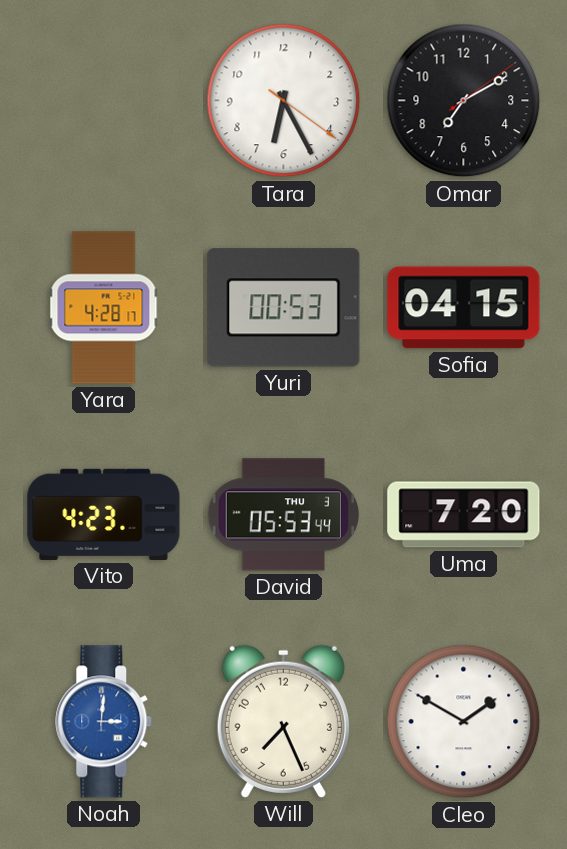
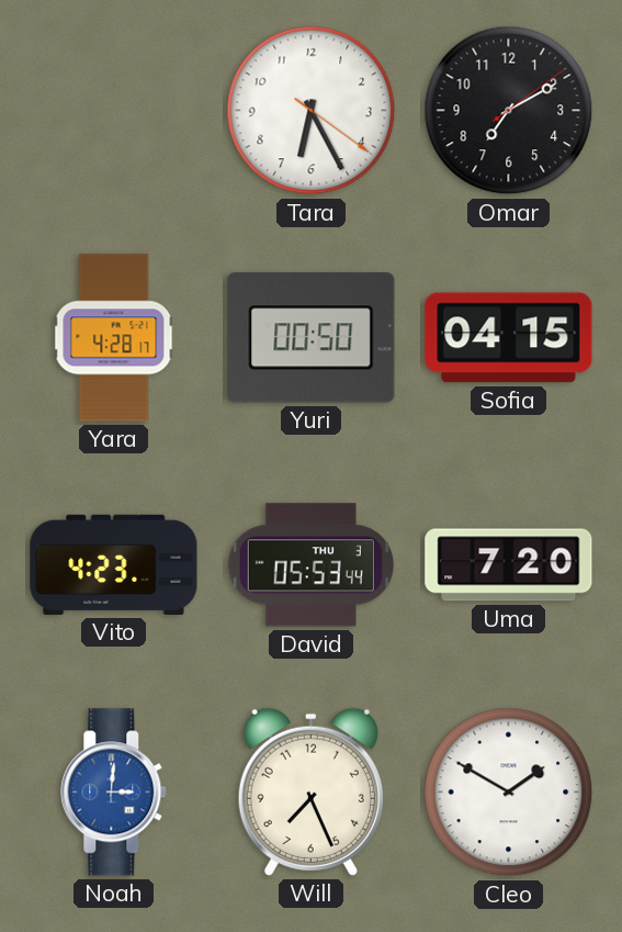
Yuri: 00:53 -> 00:50
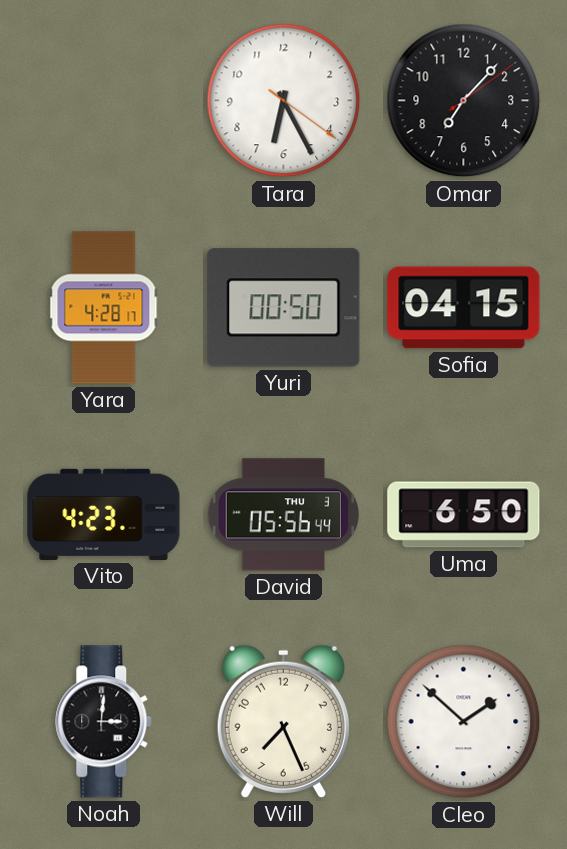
Omar: 7:10 -> 7:07
David: 05:53 -> 05:56
Uma: 7:20 -> 6:50
Noah dial: blue -> black
Cleo: 1:50 -> 1:52
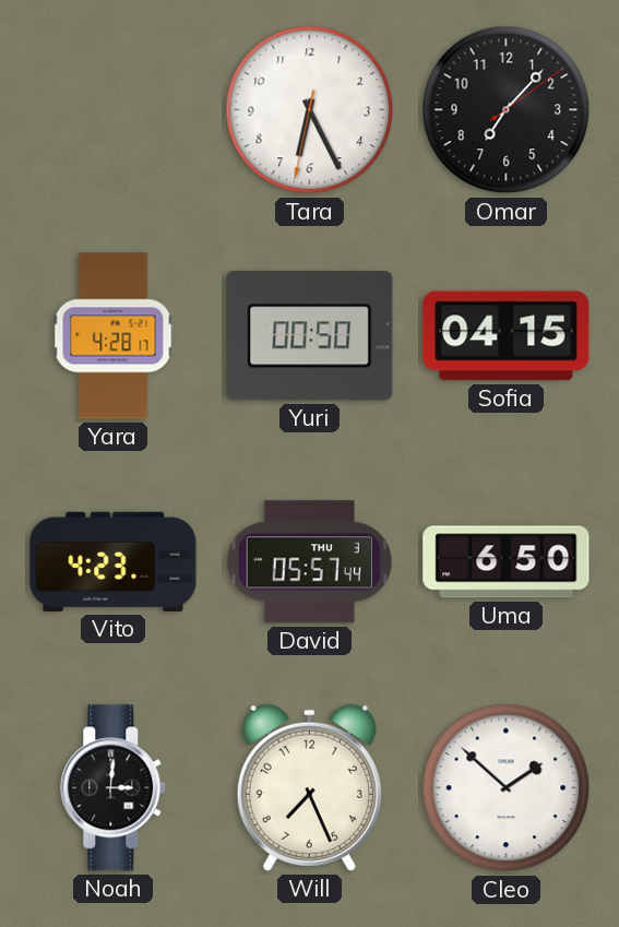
Tara: 6:25:21 -> 6:25:32
David: 05:56 -> 05:57
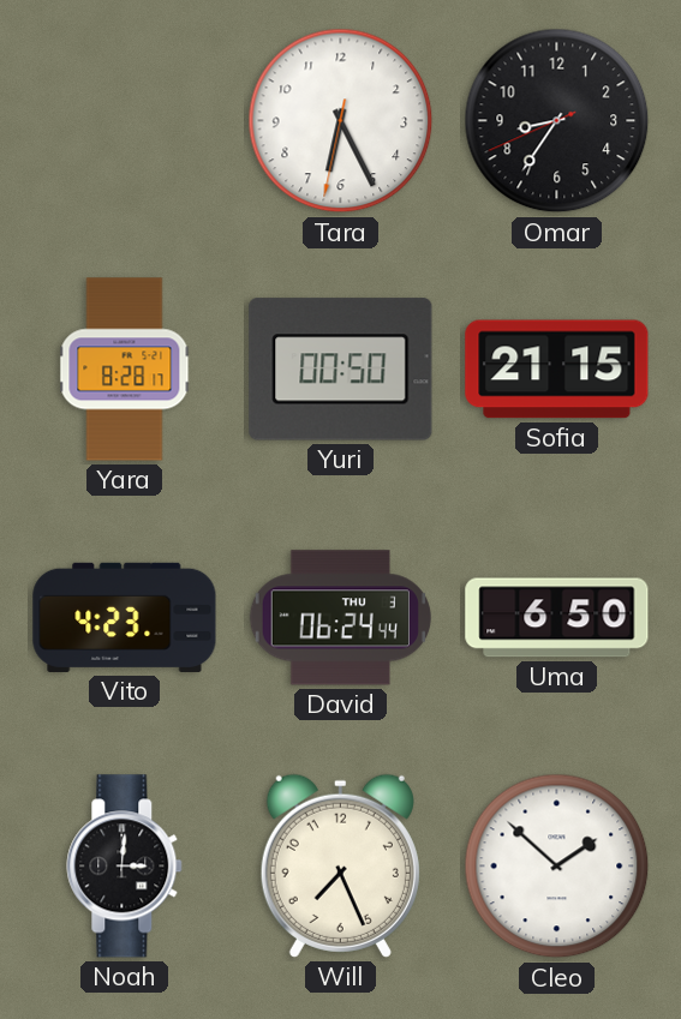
Omar: 7:07 -> 8:35
Yara: 4:28 -> 8:28
Sofia: 04:15 -> 21:15
David: 05:57 -> 06:24
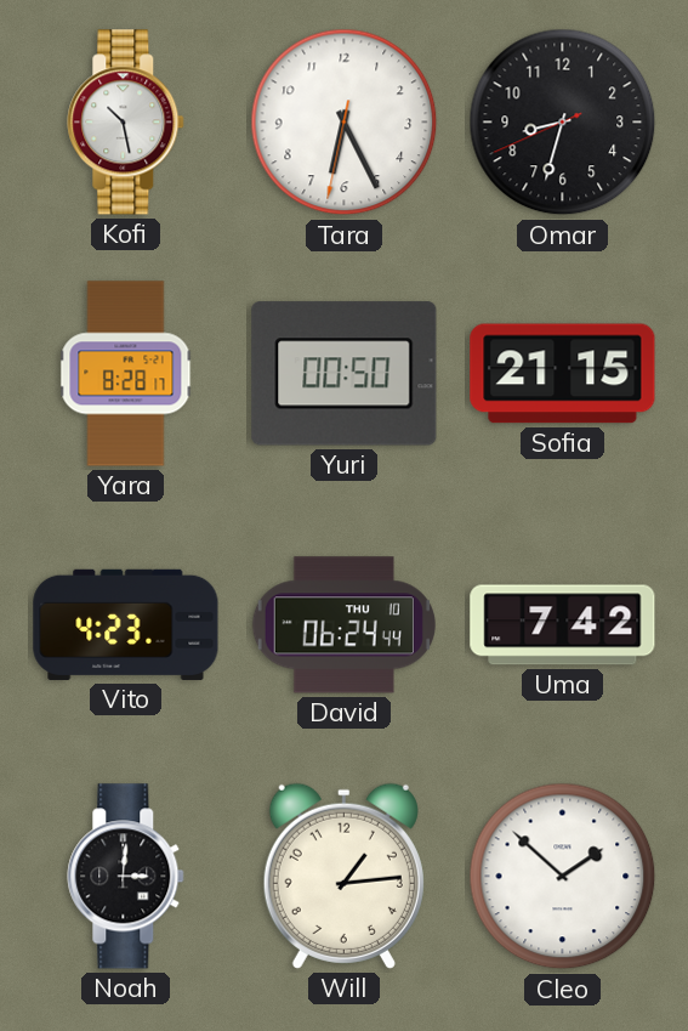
Kofi: none -> 10:28
Omar: 8:35 -> 8:32
David date: THU 3 -> THU 10
Uma: 6:50 -> 7:42
Will: 7:26 -> 1:14
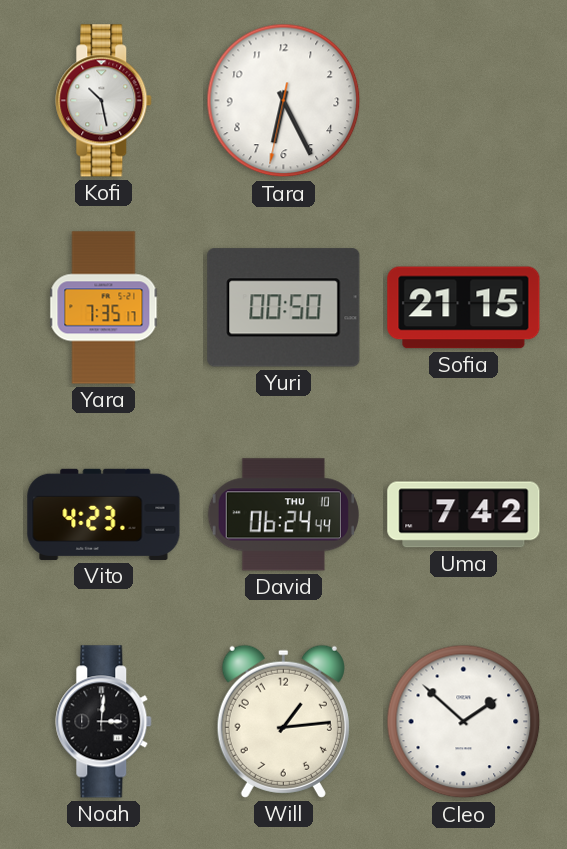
Omar: 8:32 -> none
Yara: 8:28 -> 7:35
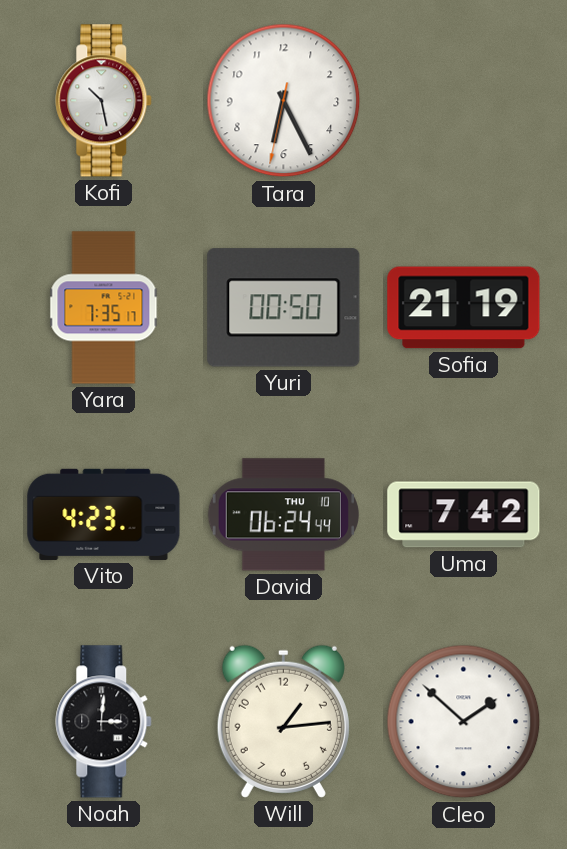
Sofia: 21:15 -> 21:19
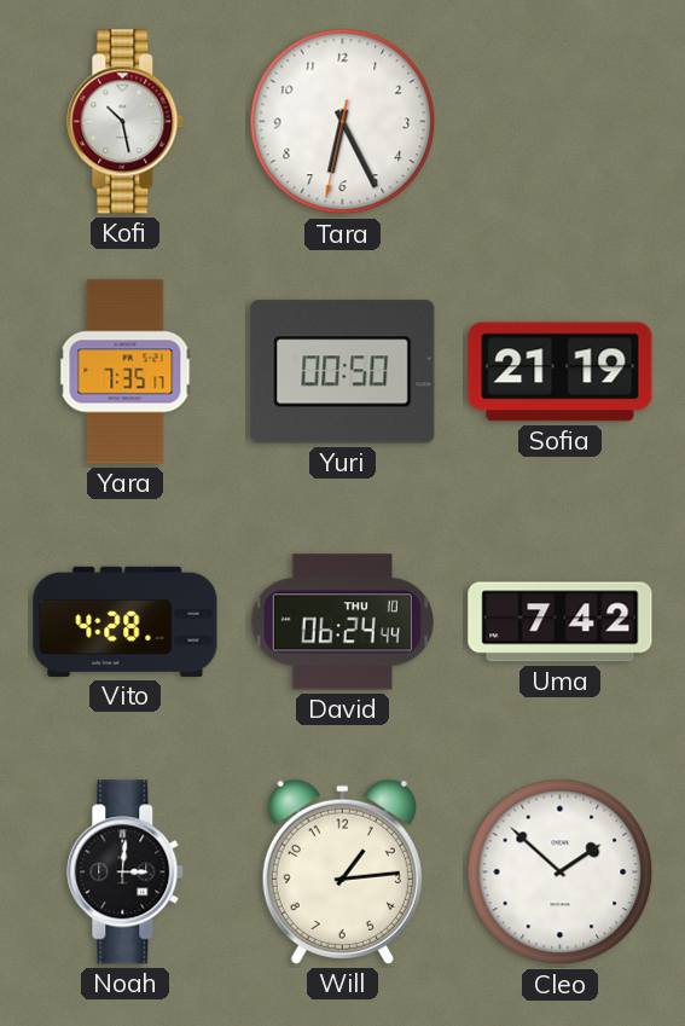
Vito: 4:23 -> 4:28
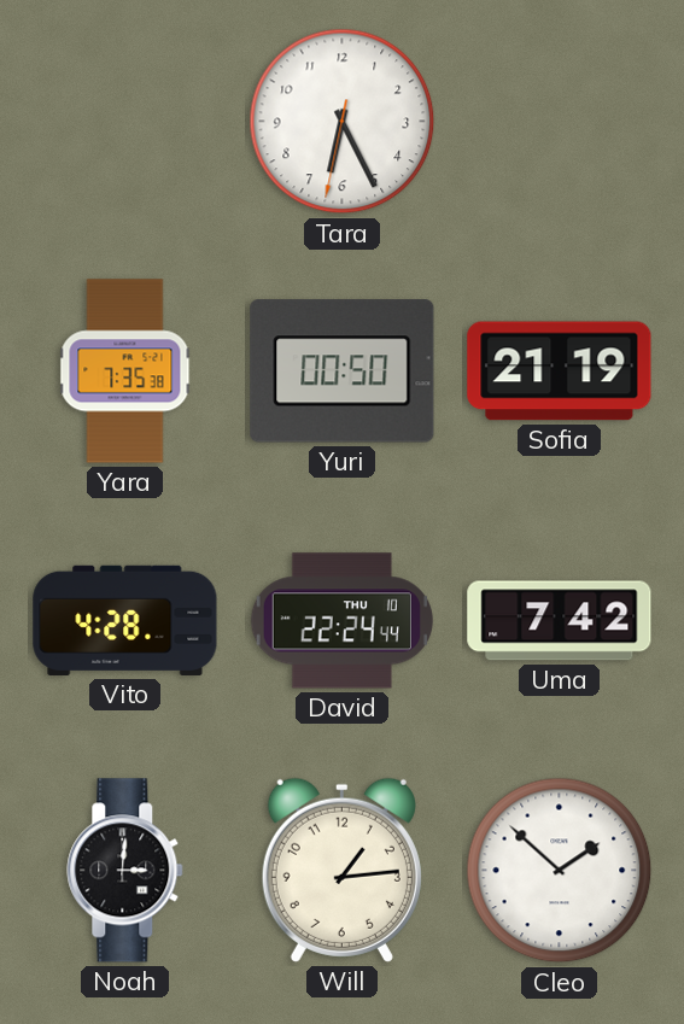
Kofi: 10:28 -> none
Yara: 7:35:17 -> 7:35:38
David: 06:24 -> 22:24
